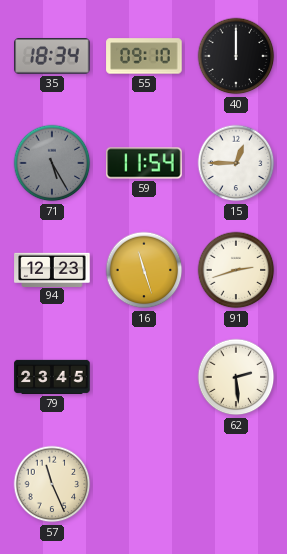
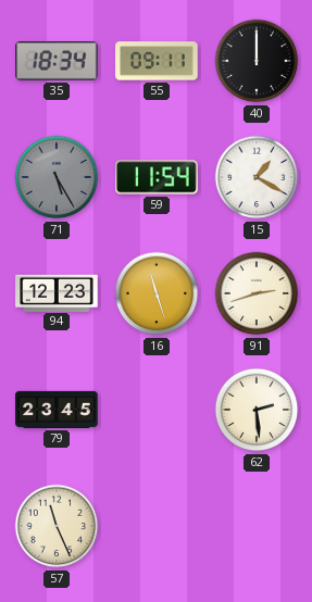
55: 09:10 -> 09:11
15: 12:45 -> 1:20
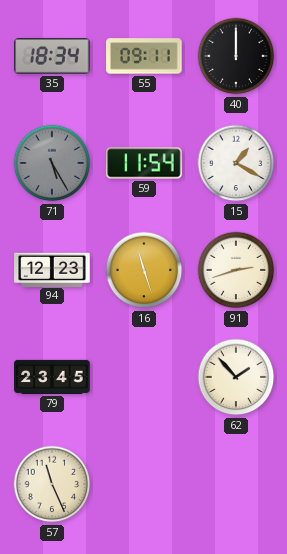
62: 2:29 -> 1:53
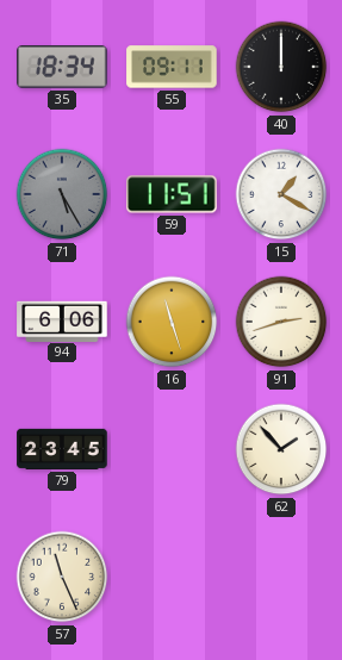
59: 11:54 -> 11:51
94: 12:23 -> 6:06
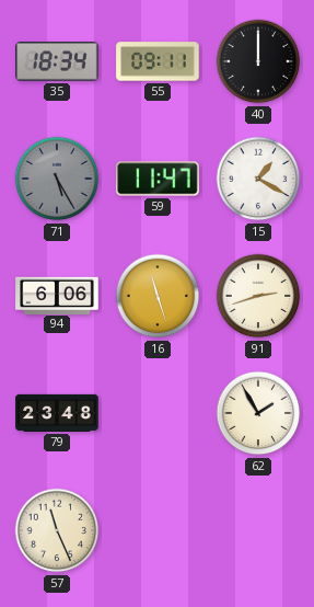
59: 11:51 -> 11:47
79: 23:45 -> 23:48
62: 1:53 -> 1:55
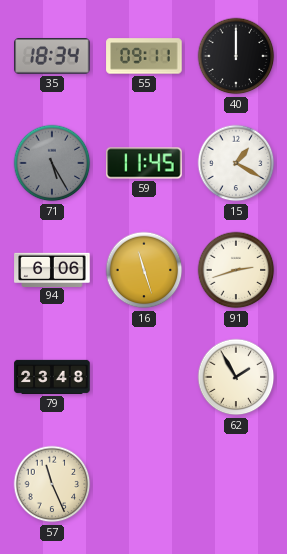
59: 11:47 -> 11:45
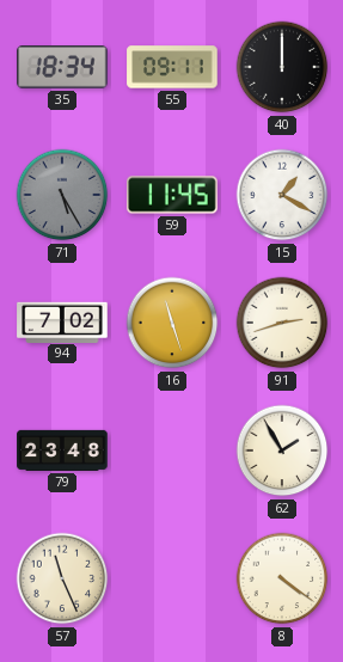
94: 6:06 -> 7:02
8: none -> 4:21
